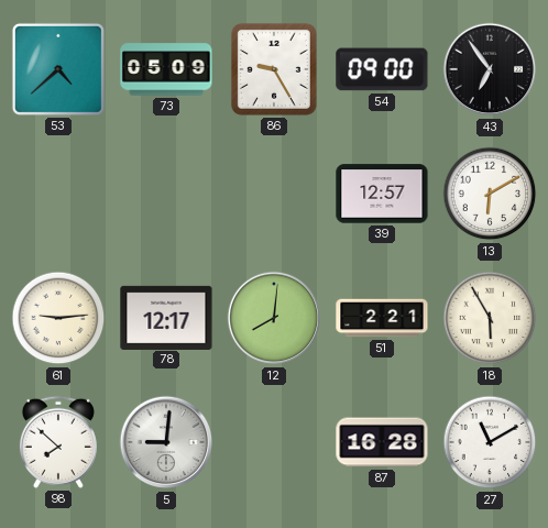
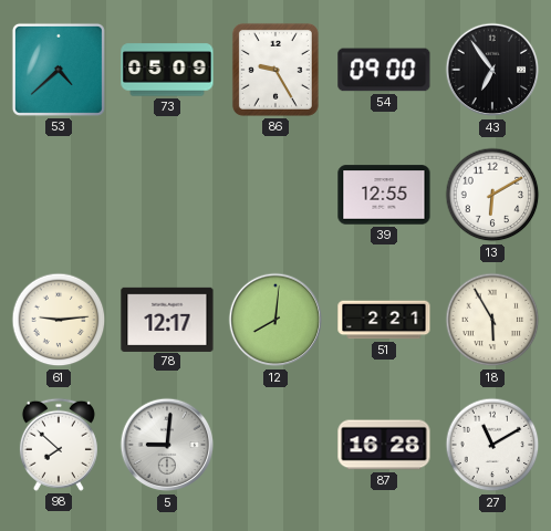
39: 12:57 -> 12:55
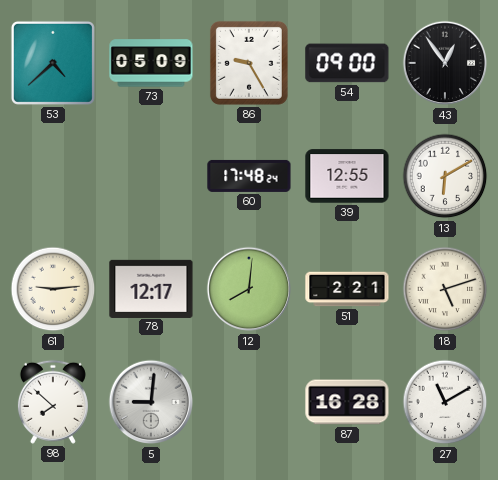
43: 6:54 -> 12:54
60: none -> 17:48
18: 5:55 -> 5:12
